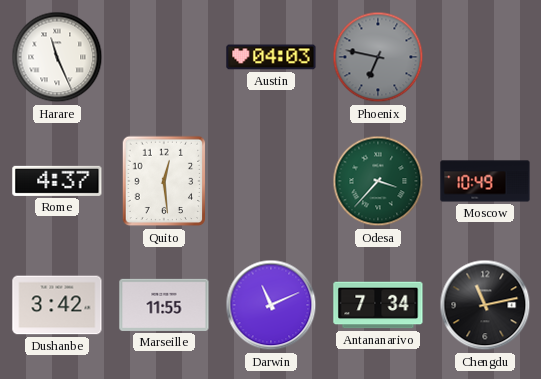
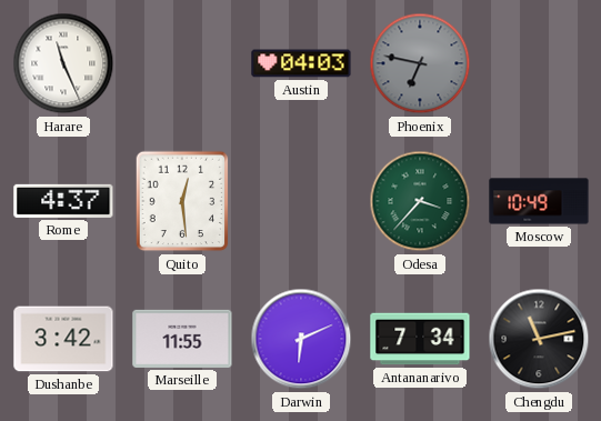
Darwin: 11:11 -> 6:11
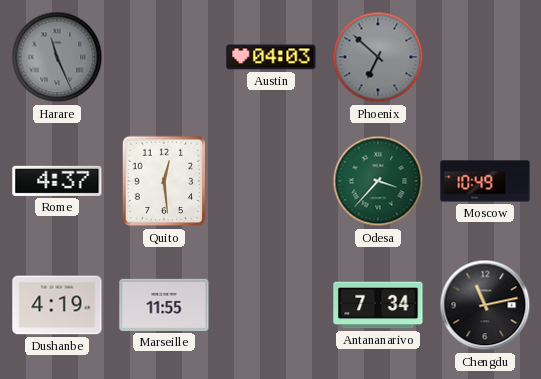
Harare dial: white -> grey
Phoenix: 6:47 -> 6:52
Dushanbe: 3:42 -> 4:19
Darwin: 6:11 -> none
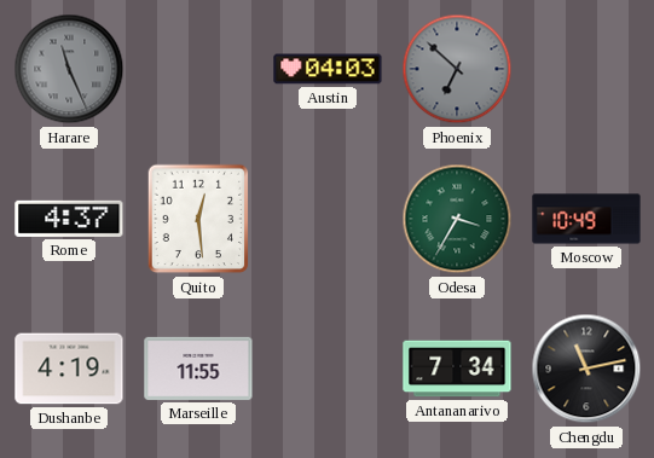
Odesa: 3:37 -> 3:35
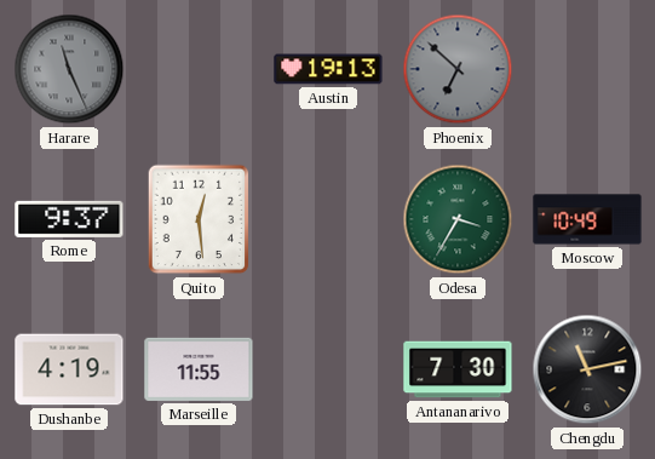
Austin: 04:03 -> 19:13
Rome: 4:37 -> 9:37
Antananarivo: 7:34 -> 7:30
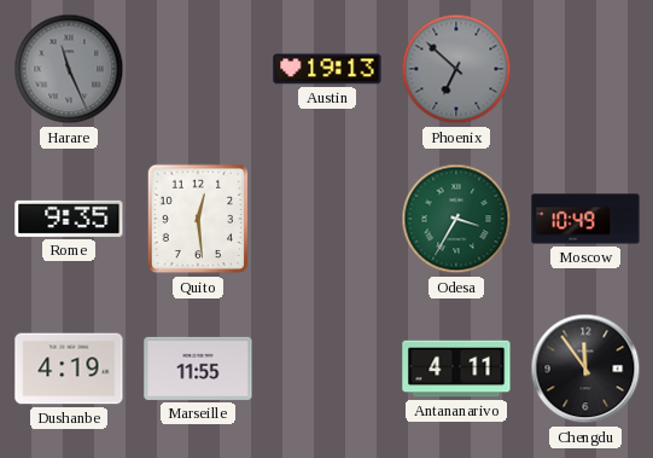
Rome: 9:37 -> 9:35
Antananarivo: 7:30 -> 4:11
Chengdu: 11:13 -> 11:54
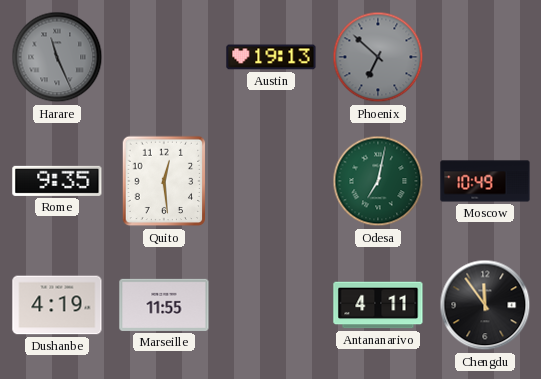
Odesa: 3:35 -> 7:02
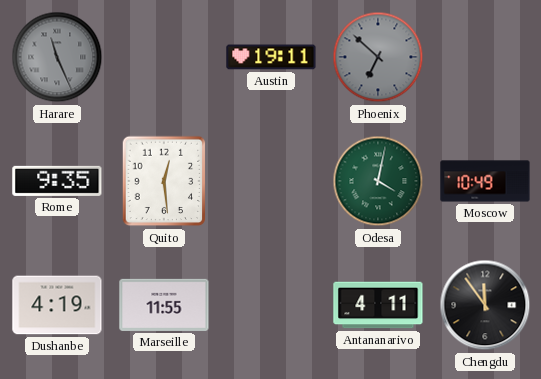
Austin: 19:13 -> 19:11
Odesa: 7:02 -> 4:02
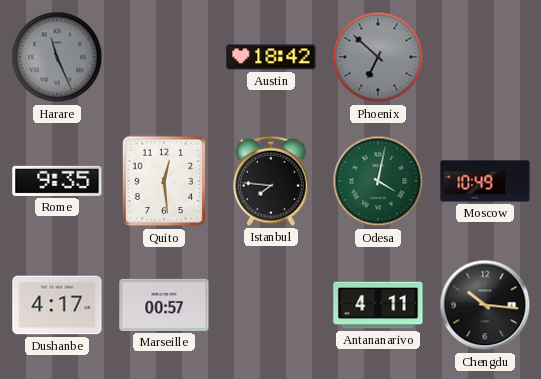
Austin: 19:11 -> 18:42
Istanbul: none -> 7:46
Dushanbe: 4:19 -> 4:17
Marseille: 11:55 -> 00:57
Chengdu: 11:54 -> 10:16
